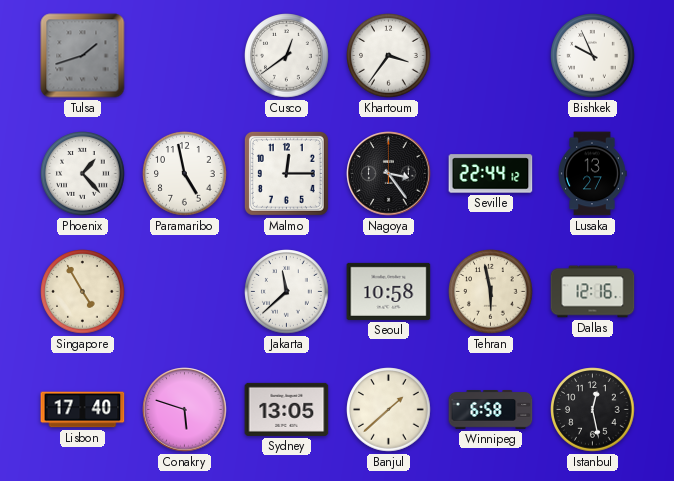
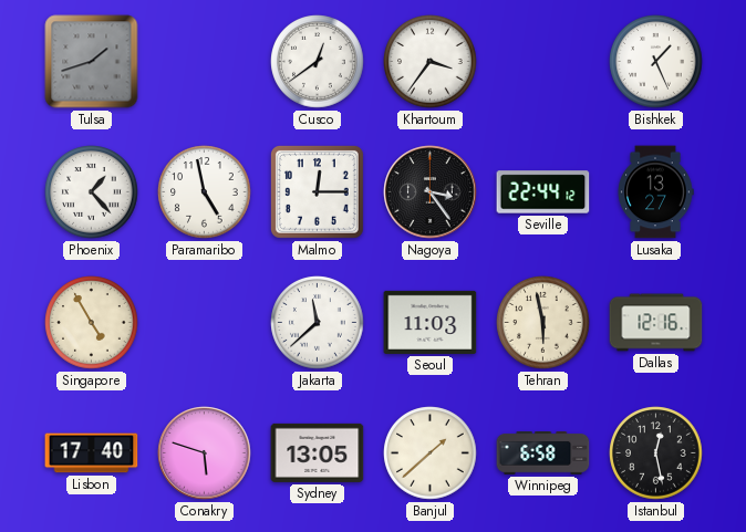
Bishkek: 9:56 -> 1:26
Seoul: 10:58 -> 11:03
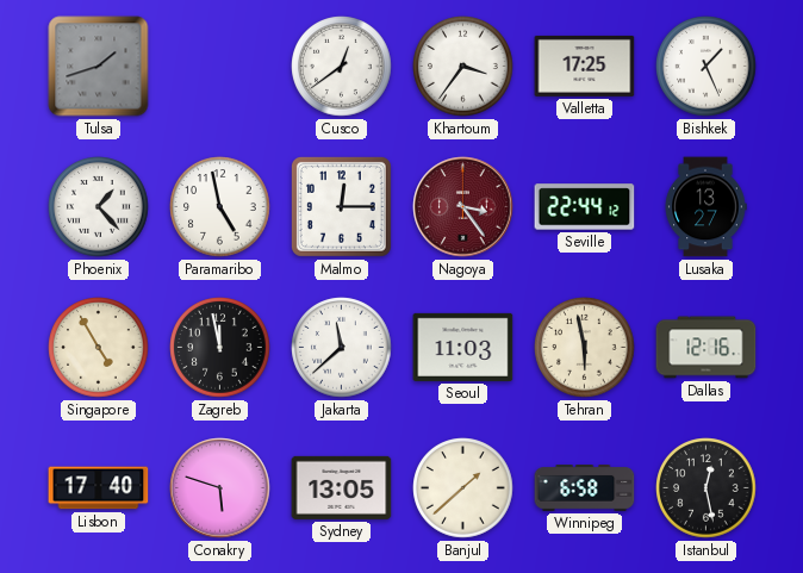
Valletta: none -> 17:25
Nagoya dial: black -> burgundy
Zagreb: none -> 11:58
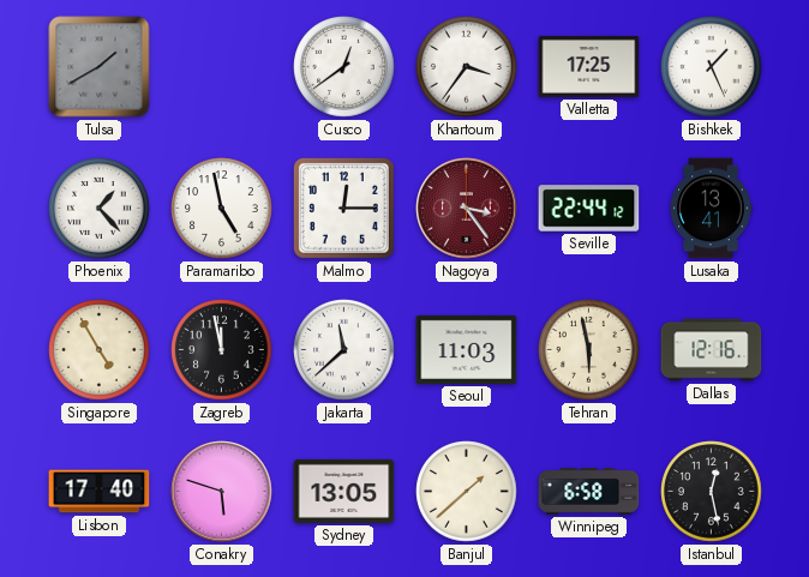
Tulsa: 1:42 -> 1:40
Lusaka: 13:27 -> 13:41
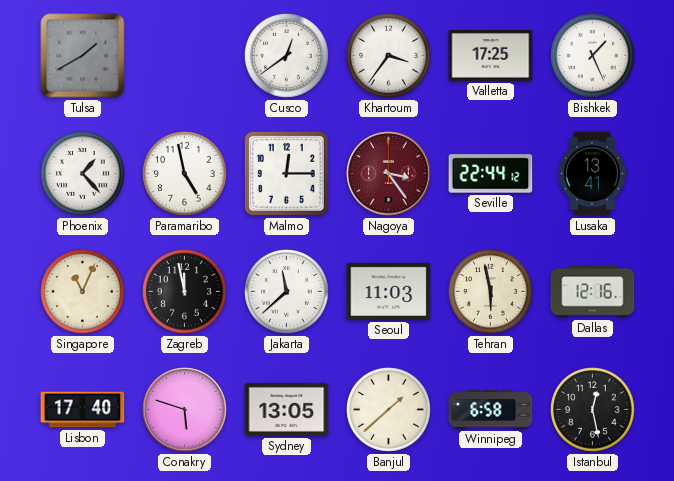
Singapore: 4:55 -> 11:04
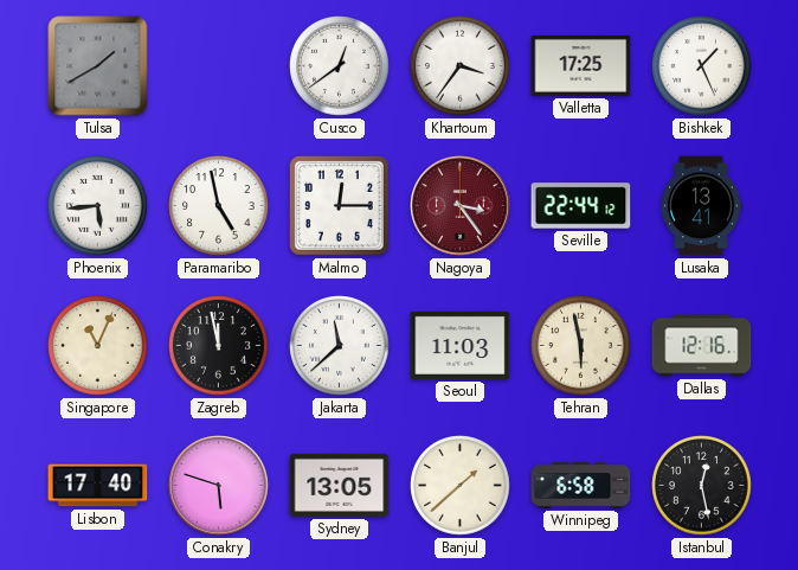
Phoenix: 1:23 -> 5:44
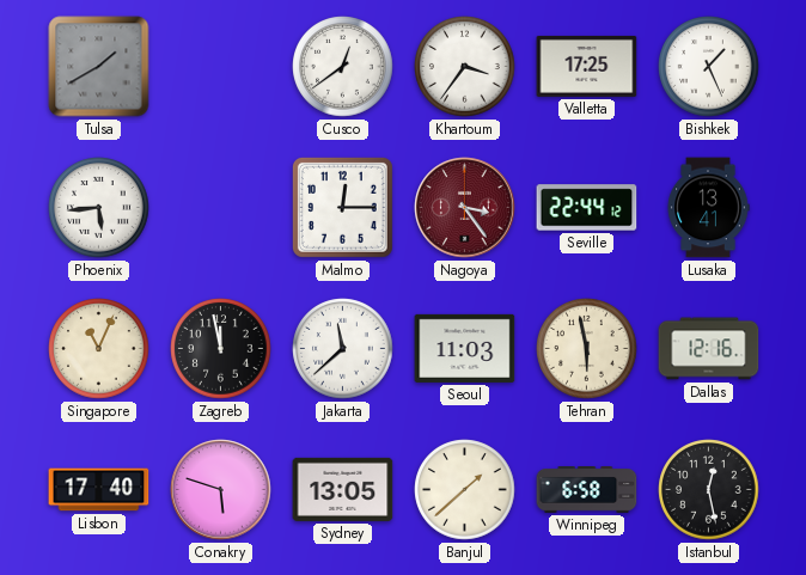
Paramaribo: 4:58 -> none
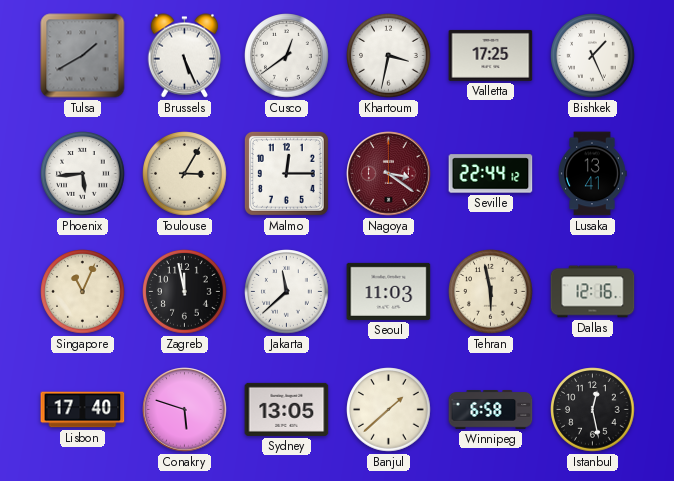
Brussels: none -> 5:26
Khartoum: 3:36 -> 3:32
Toulouse: none -> 3:05
Nagoya: 3:24 -> 3:21
